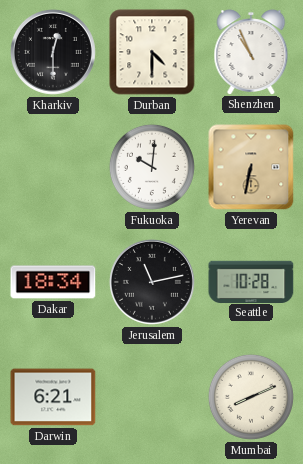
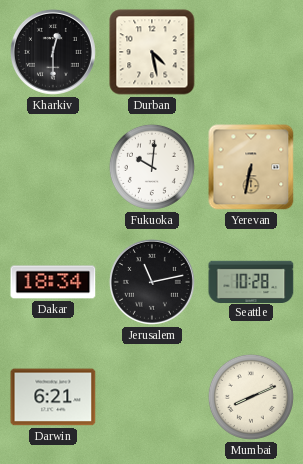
Durban: 4:30 -> 4:28
Shenzhen: 10:56 -> none
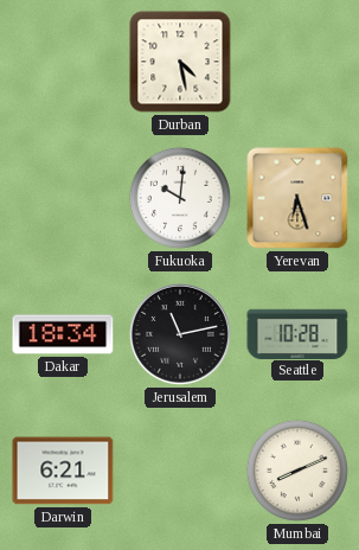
Kharkiv: 12:30 -> none
Yerevan: 6:32 -> 6:27
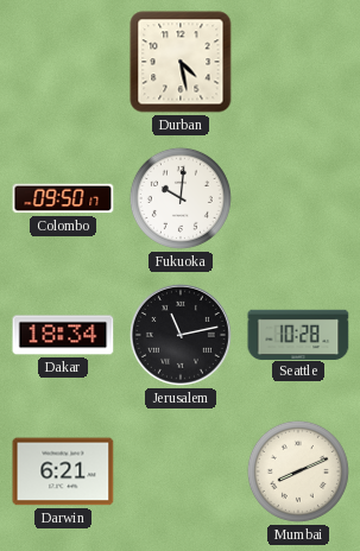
Colombo: none -> 09:50
Yerevan: 6:27 -> none
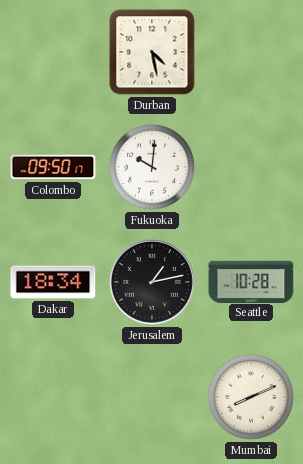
Jerusalem: 11:13 -> 1:13
Darwin: 6:21 -> none
